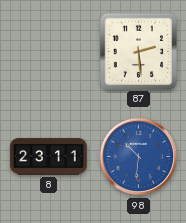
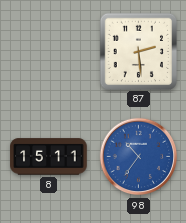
8: 23:11 -> 15:11
98: 10:31 -> 10:36
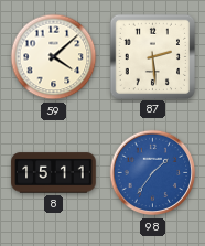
59: none -> 4:08
98: 10:36 -> 1:36
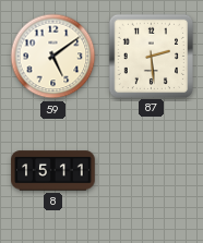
59: 4:08 -> 5:09
98: 1:36 -> none
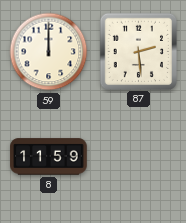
59: 5:09 -> 12:00
8: 15:11 -> 11:59
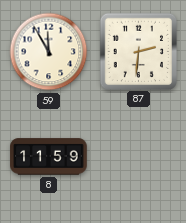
59: 12:00 -> 11:55
87: 2:29 -> 2:31
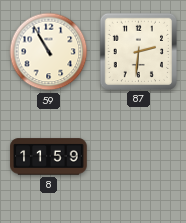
59: 11:55 -> 10:55
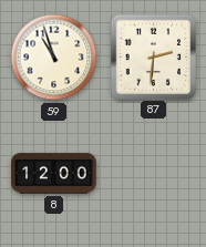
59: 10:55 -> 10:57
8: 11:59 -> 12:00
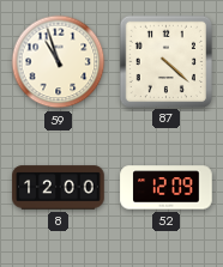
87: 2:31 -> 4:22
52: none -> 12:09
